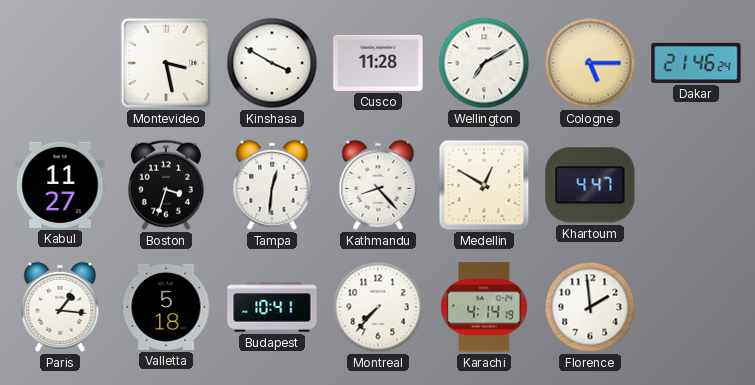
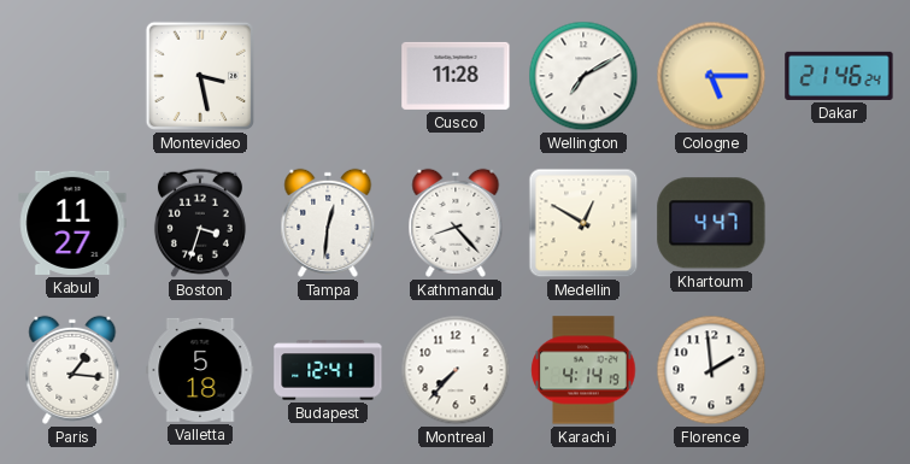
Kinshasa: 3:50 -> none
Budapest: 10:41 -> 12:41
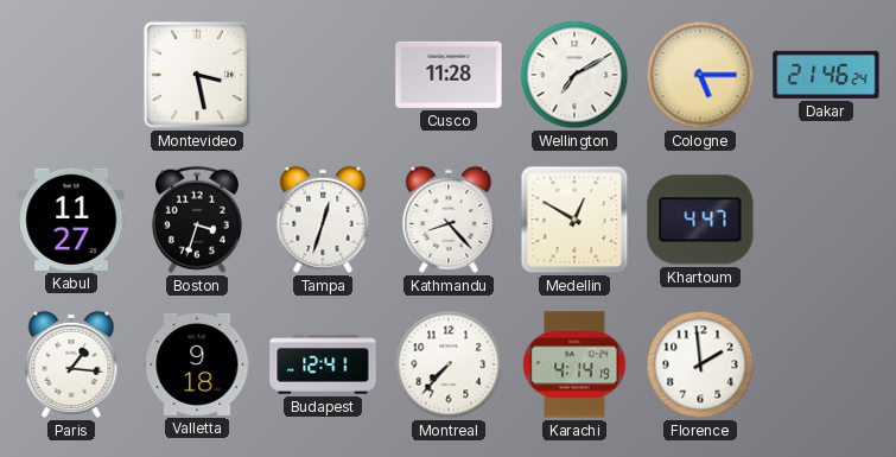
Tampa: 12:31 -> 12:33
Valletta: 5:18 -> 9:18
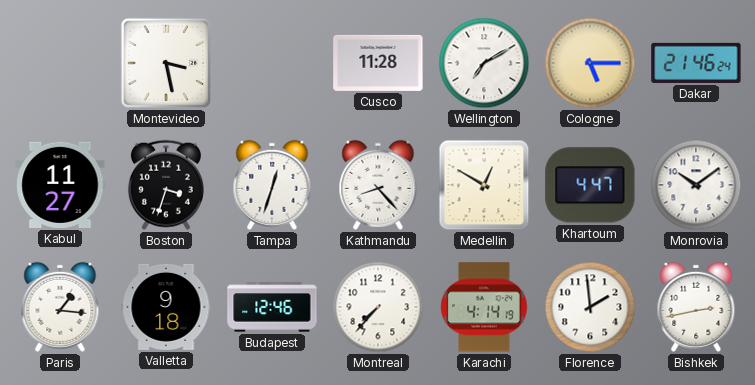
Monrovia: none -> 10:09
Budapest: 12:41 -> 12:46
Bishkek: none -> 2:43
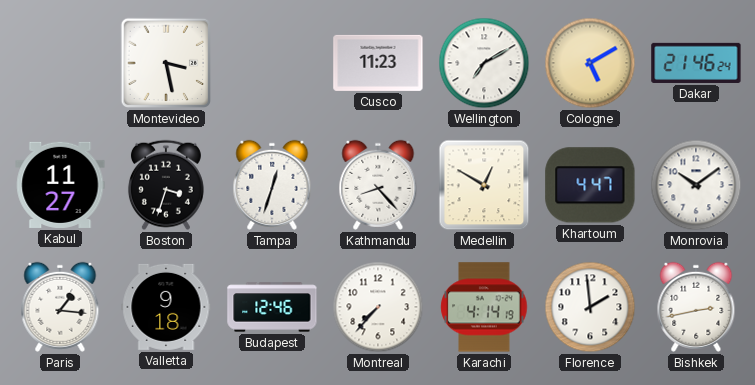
Cusco: 11:28 -> 11:23
Cologne: 5:15 -> 5:10
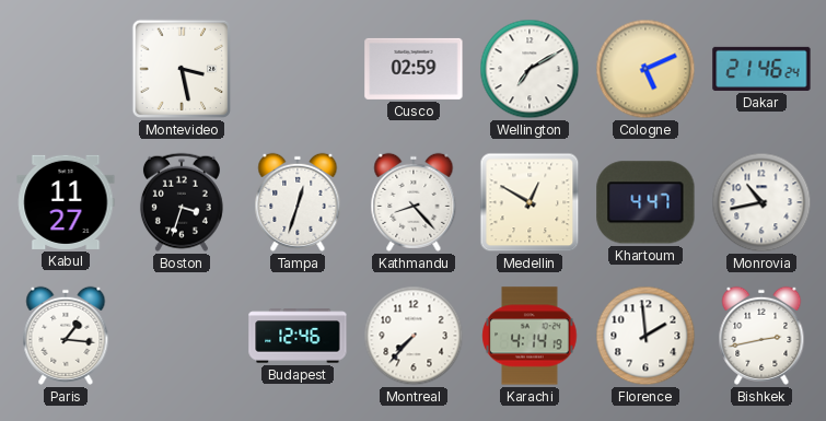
Cusco: 11:23 -> 02:59
Cologne: 5:10 -> 5:11
Monrovia: 10:09 -> 10:43
Valletta: 9:18 -> none
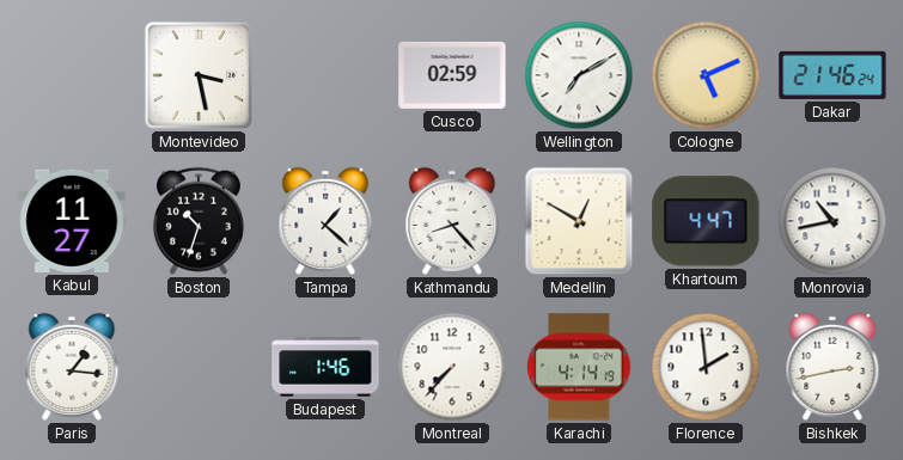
Boston: 3:33 -> 10:33
Tampa: 12:33 -> 1:22
Budapest: 12:46 -> 1:46
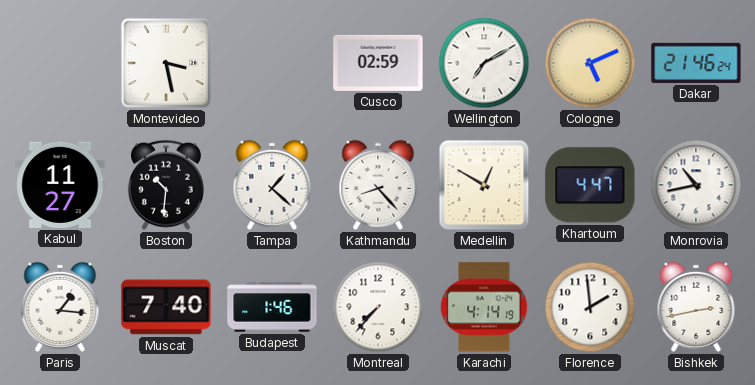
Boston: 10:33 -> 10:31
Muscat: none -> 7:40
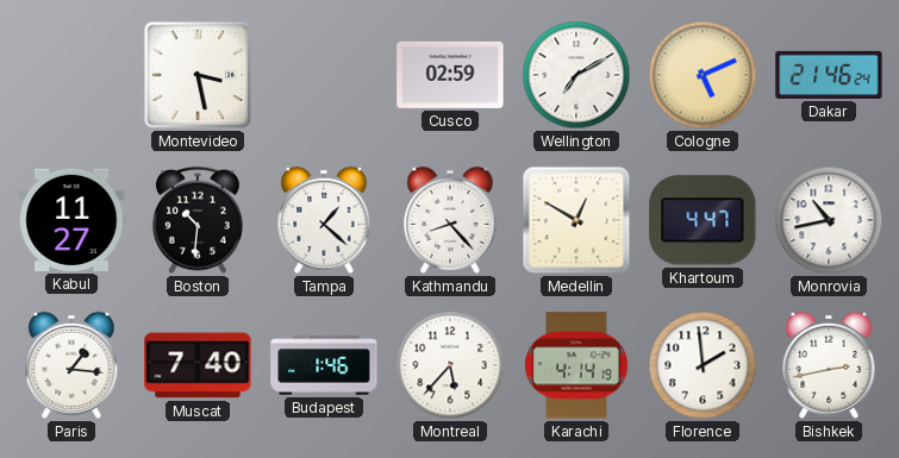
Montreal: 7:37 -> 5:37
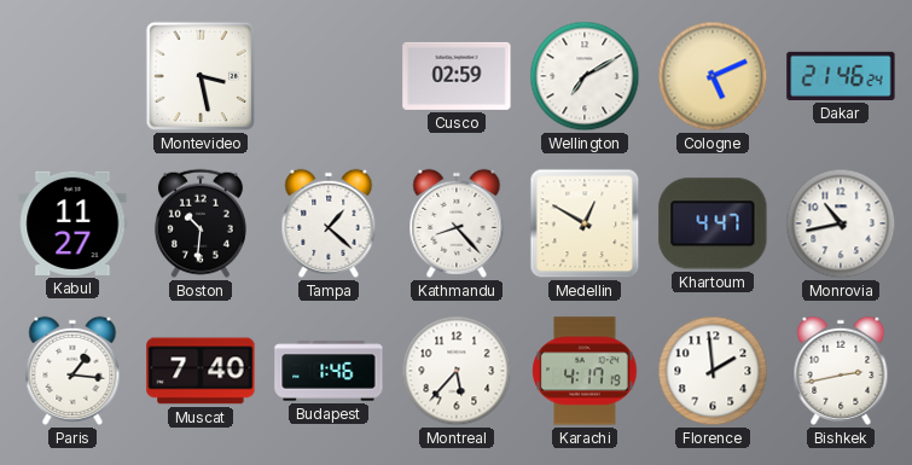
Karachi: 4:14 -> 4:17
